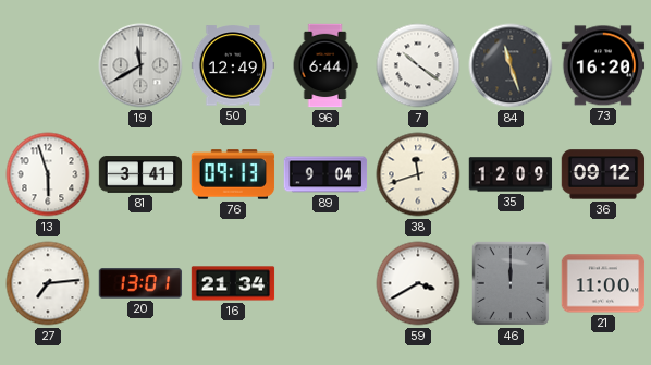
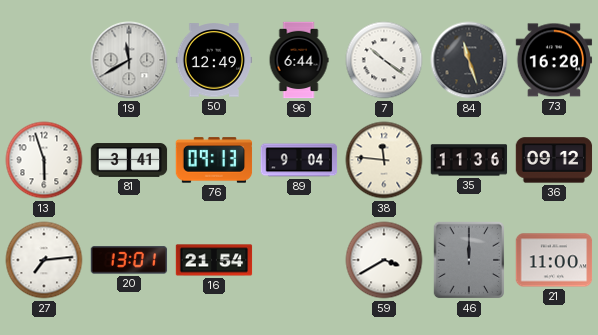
38: 11:42 -> 11:46
35: 12:09 -> 11:36
16: 21:34 -> 21:54
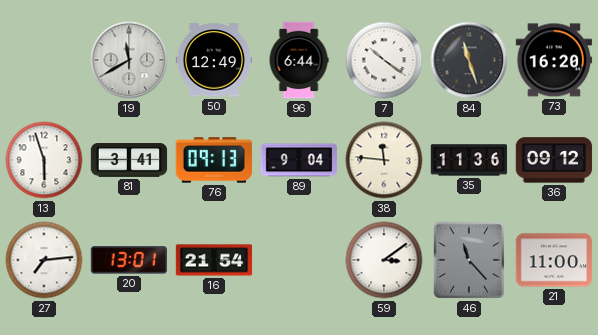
59: 3:40 -> 3:09
46: 12:00 -> 11:23
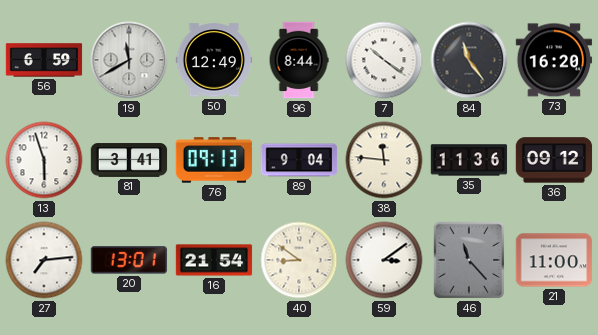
56: none -> 6:59
96: 6:44 -> 8:44
84: 11:27 -> 11:24
40: none -> 8:51
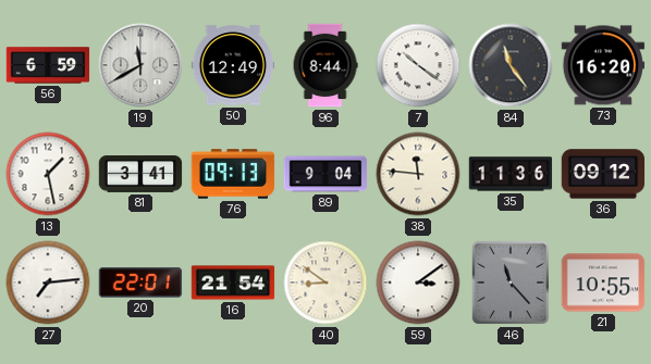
13: 5:57 -> 1:28
20: 13:01 -> 22:01
21: 11:00 -> 10:55
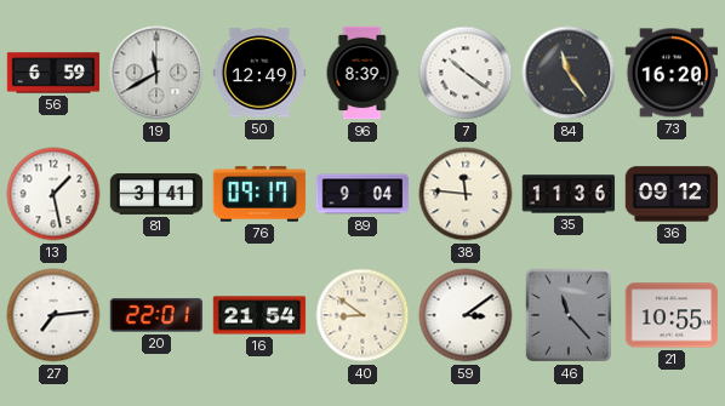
96: 8:44 -> 8:39
76: 09:13 -> 09:17
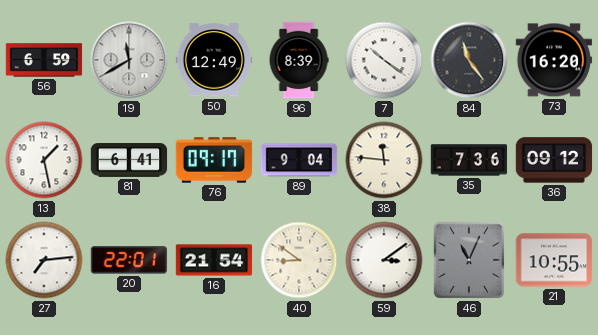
81: 3:41 -> 6:41
35: 11:36 -> 7:36
46: 11:23 -> 11:04
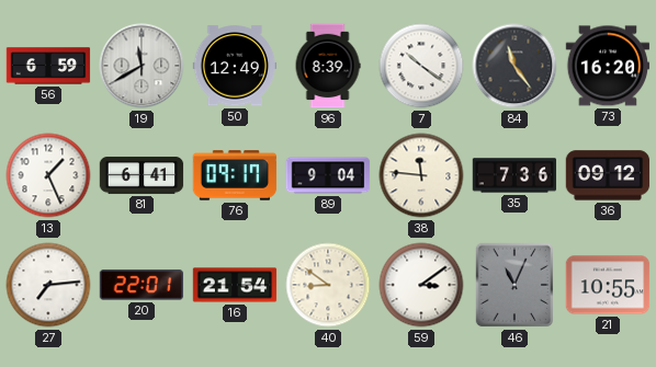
13: 1:28 -> 1:26
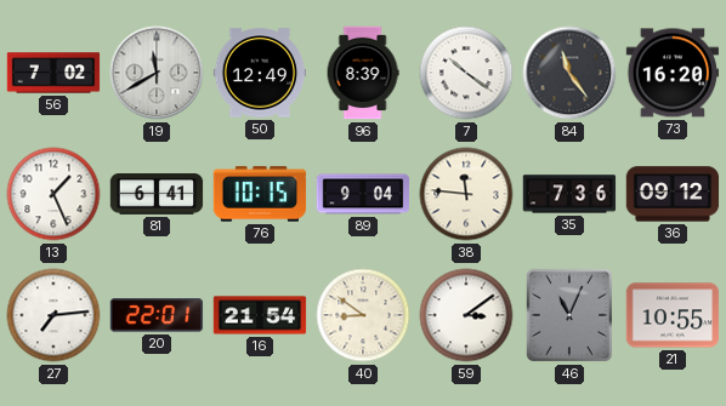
56: 6:59 -> 7:02
76: 09:17 -> 10:15
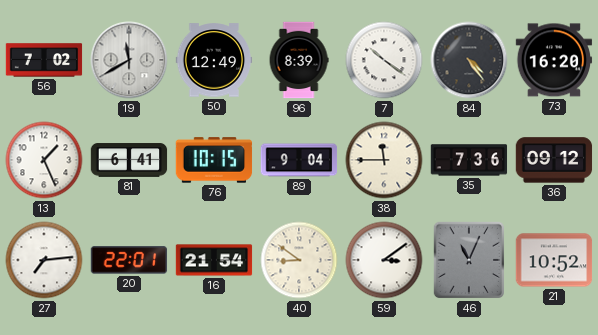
84: 11:24 -> 4:24
38: 11:46 -> 11:45
21: 10:55 -> 10:52
